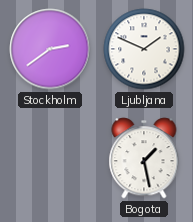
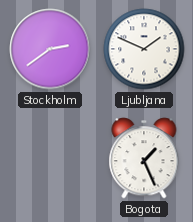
Bogota: 1:28 -> 1:26
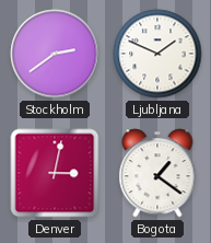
Denver: none -> 3:02
Bogota: 1:26 -> 1:21
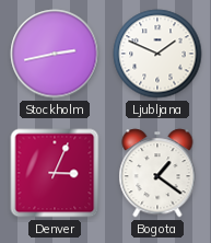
Stockholm: 2:39 -> 2:43
Denver: 3:02 -> 3:04
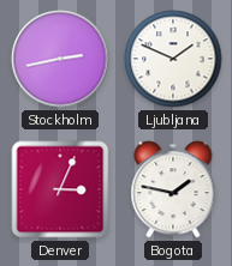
Bogota: 1:21 -> 1:47
